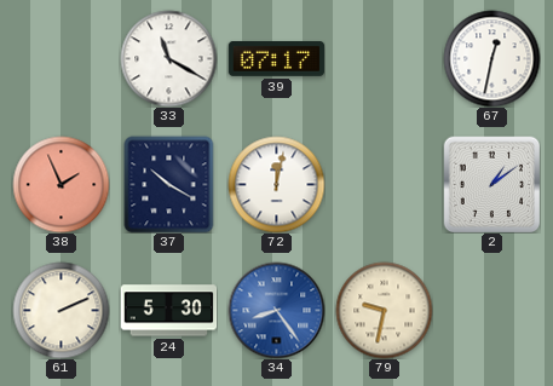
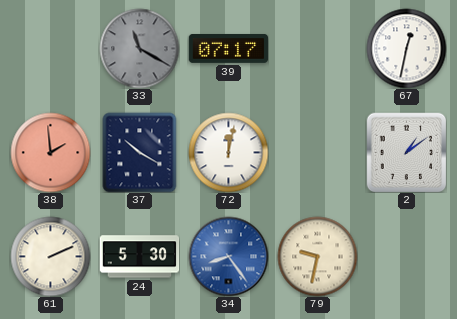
33 dial: white -> grey
38: 1:56 -> 1:59
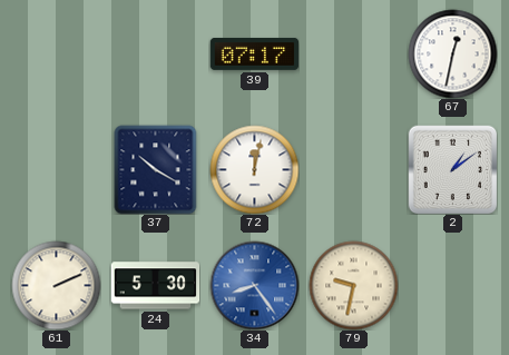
33: 11:20 -> none
38: 1:59 -> none
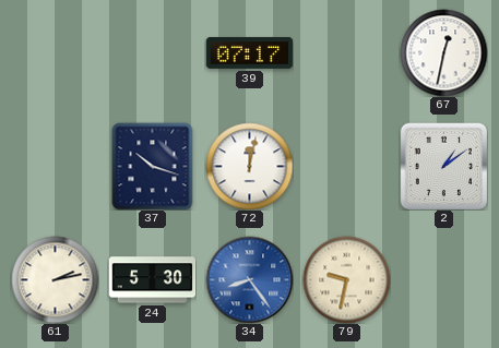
37: 10:20 -> 10:18
61: 2:11 -> 2:13
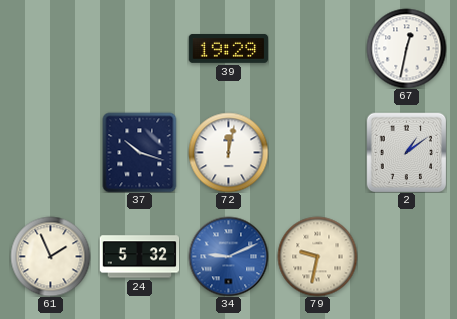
39: 07:17 -> 19:29
61: 2:13 -> 1:56
24: 5:30 -> 5:32
34: 8:24 -> 9:11
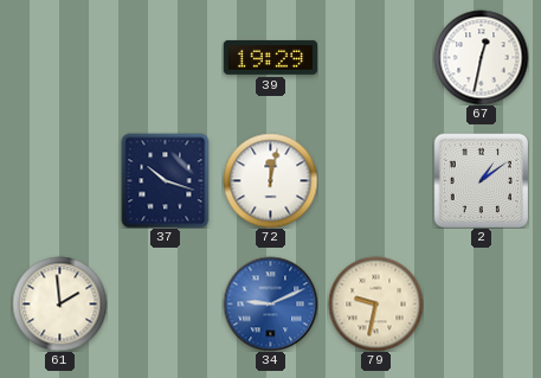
61: 1:56 -> 1:59
24: 5:32 -> none
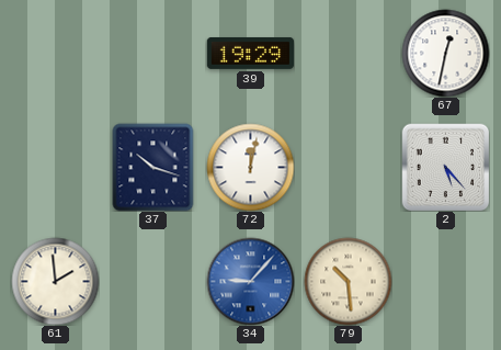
2: 1:09 -> 5:23
34: 9:11 -> 9:07
79: 9:32 -> 10:29
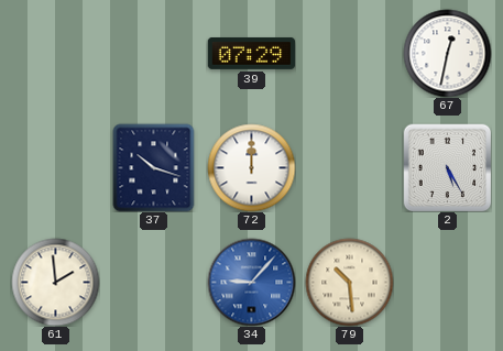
39: 19:29 -> 07:29
72: 12:02 -> 12:00
2: 5:23 -> 5:25
